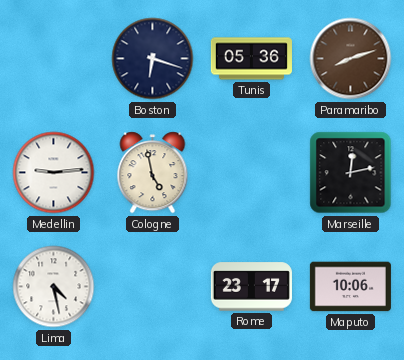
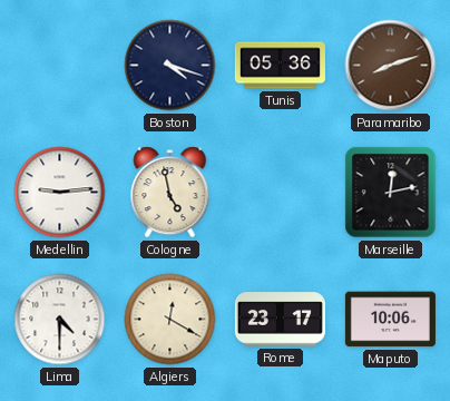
Boston: 6:18 -> 4:18
Lima: 4:28 -> 4:30
Algiers: none -> 12:20
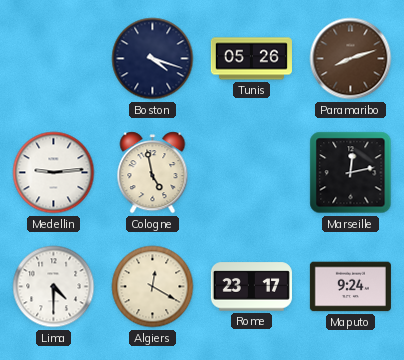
Tunis: 05:36 -> 05:26
Maputo: 10:06 -> 9:24
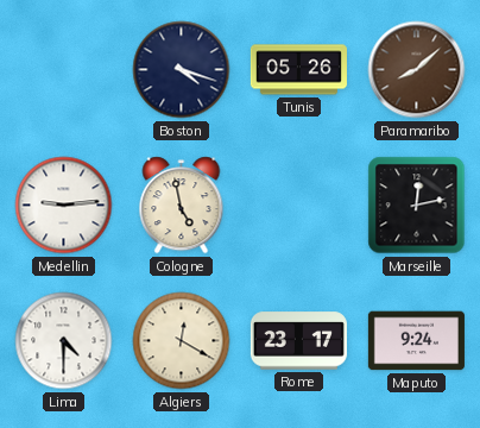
Paramaribo: 8:12 -> 8:08
